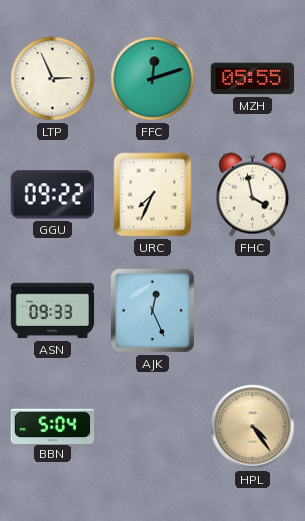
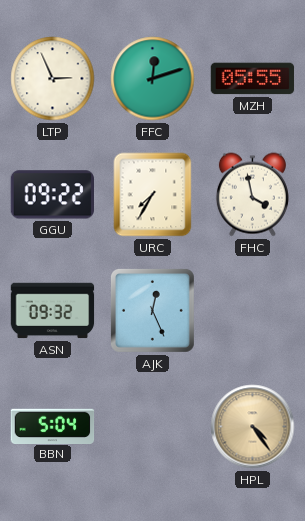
URC: 7:34 -> 7:35
ASN: 09:33 -> 09:32
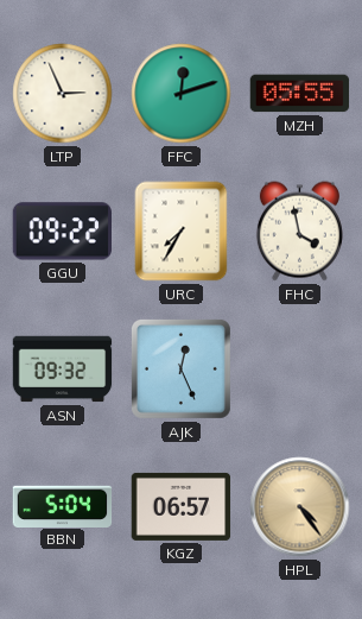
KGZ: none -> 06:57
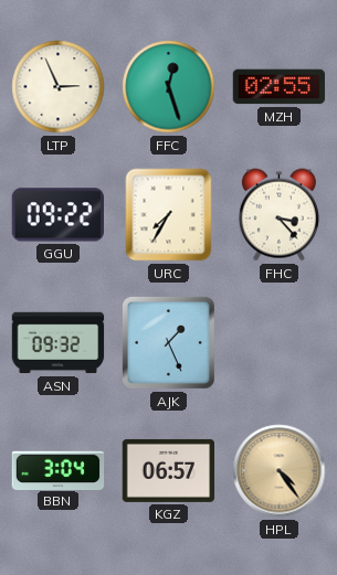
FFC: 12:12 -> 12:27
MZH: 05:55 -> 02:55
FHC: 3:58 -> 3:23
AJK: 12:26 -> 1:26
BBN: 5:04 -> 3:04
